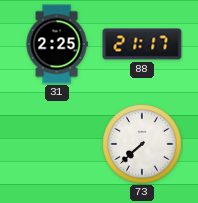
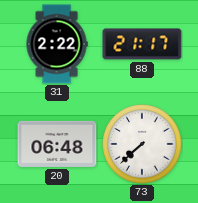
31: 2:25 -> 2:22
20: none -> 06:48
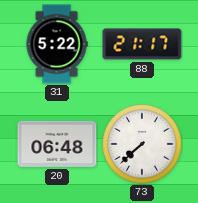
31: 2:22 -> 5:22
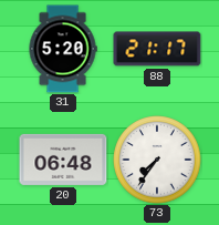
31: 5:22 -> 5:20
73: 7:38 -> 7:36
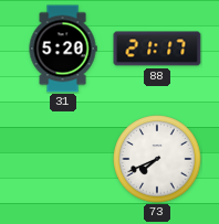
20: 06:48 -> none
73: 7:36 -> 7:41
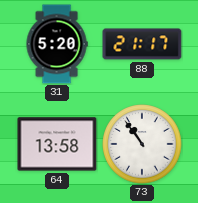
64: none -> 13:58
73: 7:41 -> 10:54
